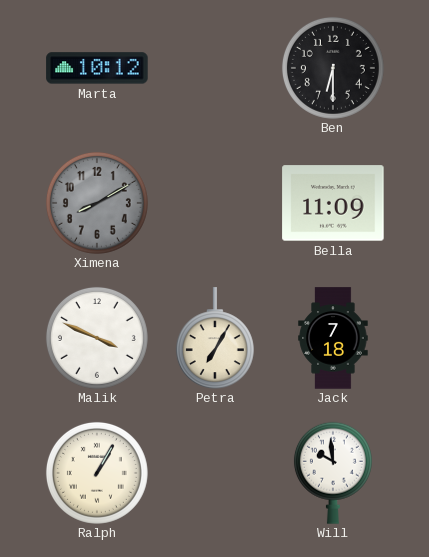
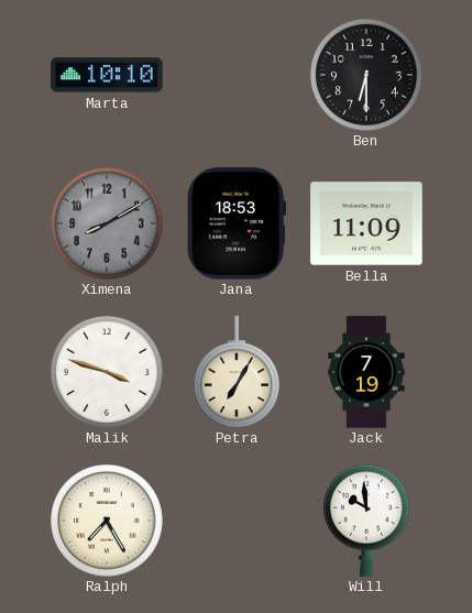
Marta: 10:12 -> 10:10
Jana: none -> 18:53
Malik: 3:49 -> 3:48
Jack: 7:18 -> 7:19
Ralph: 1:05 -> 7:25
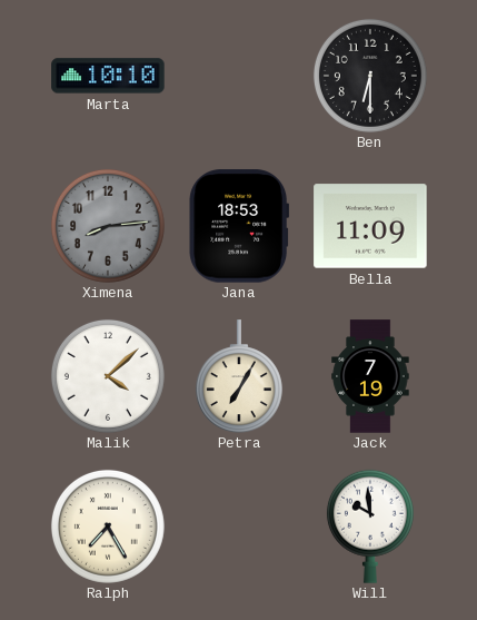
Ximena: 8:10 -> 8:14
Malik: 3:48 -> 4:08
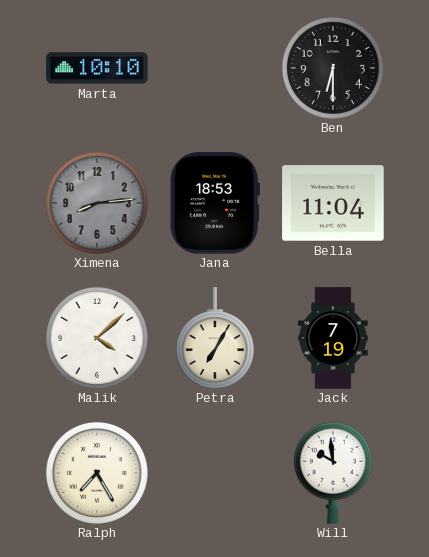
Bella: 11:09 -> 11:04
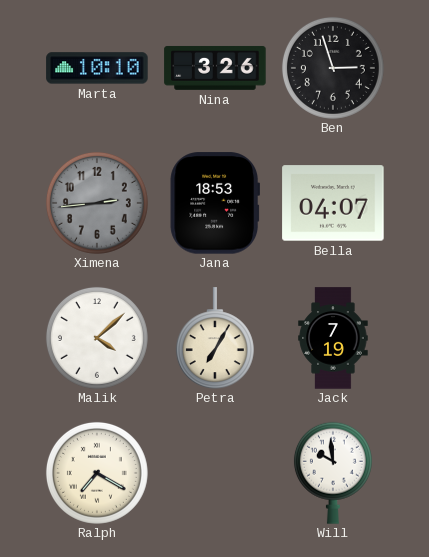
Nina: none -> 3:26
Ben: 6:30 -> 2:57
Ximena: 8:14 -> 2:44
Bella: 11:04 -> 04:07
Ralph: 7:25 -> 7:20
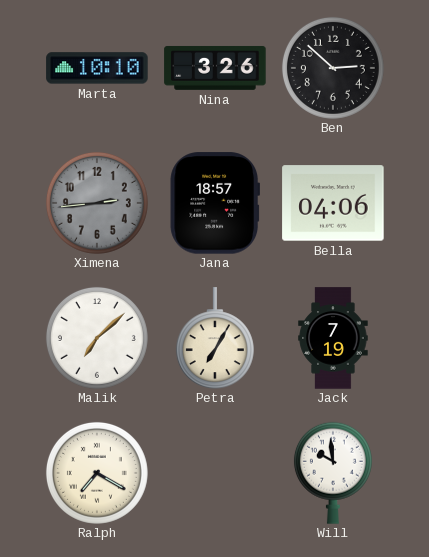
Ben: 2:57 -> 2:52
Jana: 18:53 -> 18:57
Bella: 04:07 -> 04:06
Malik: 4:08 -> 7:08
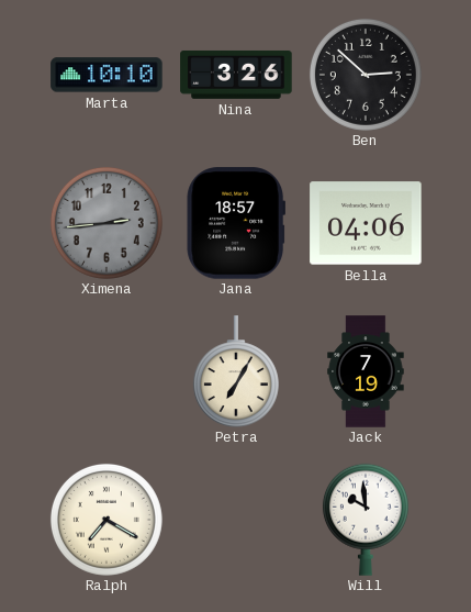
Malik: 7:08 -> none
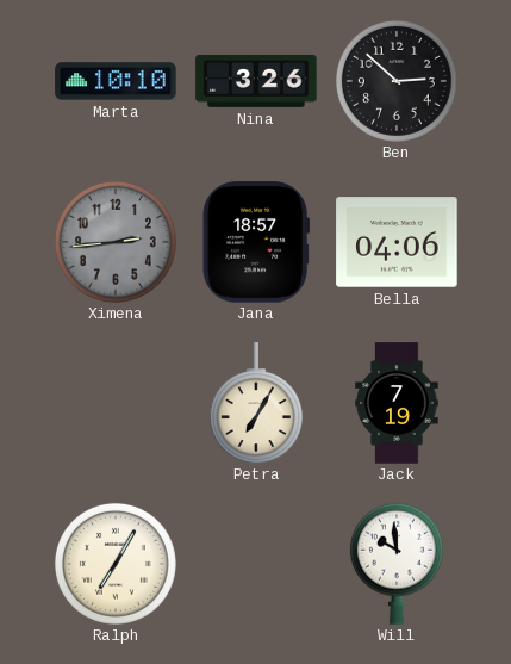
Ralph: 7:20 -> 7:05
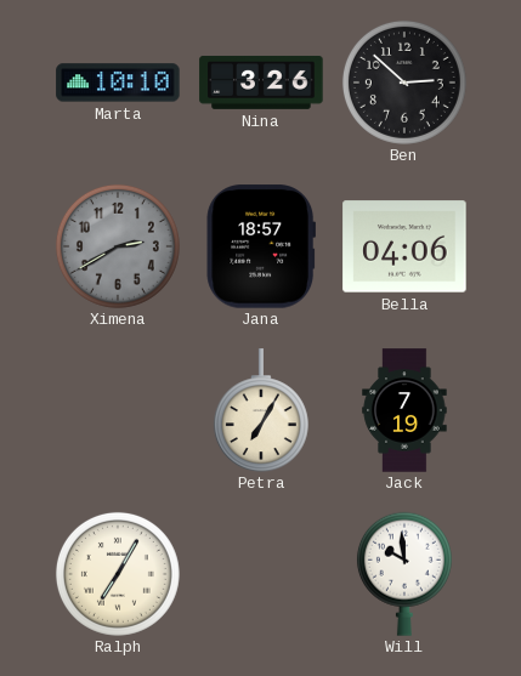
Ximena: 2:44 -> 2:40
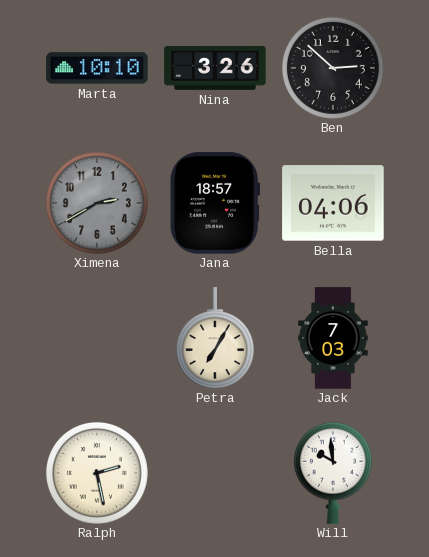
Jack: 7:19 -> 7:03
Ralph: 7:05 -> 2:28
